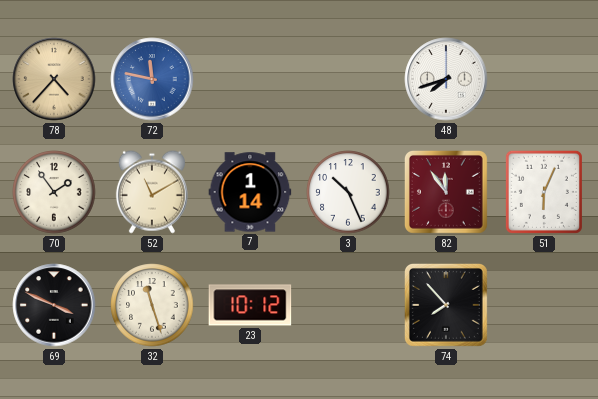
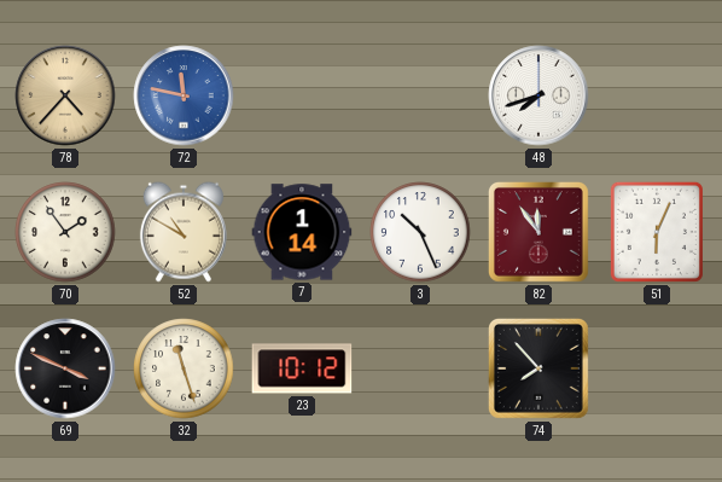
52: 11:10 -> 10:50
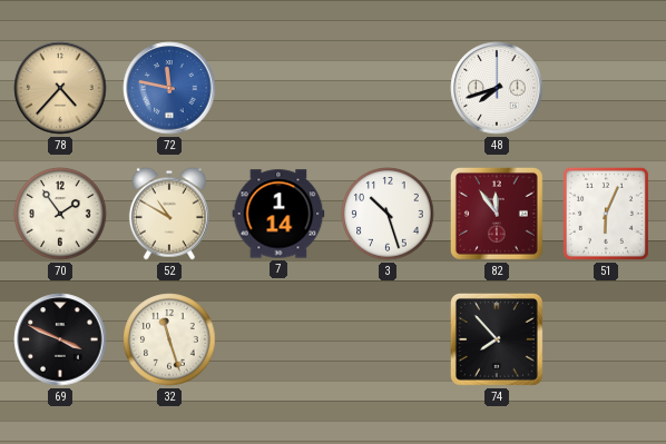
3: 10:26 -> 10:27
23: 10:12 -> none
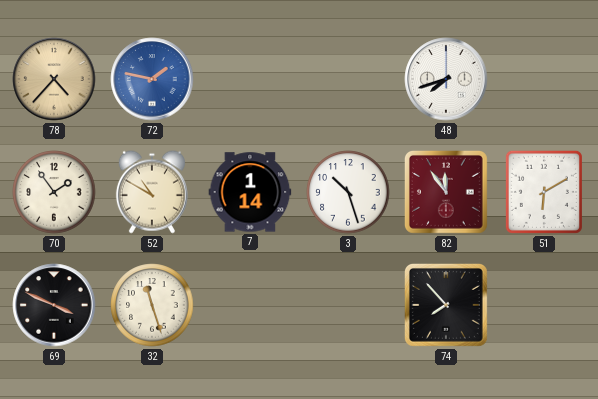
72: 11:47 -> 1:47
51: 6:04 -> 6:10
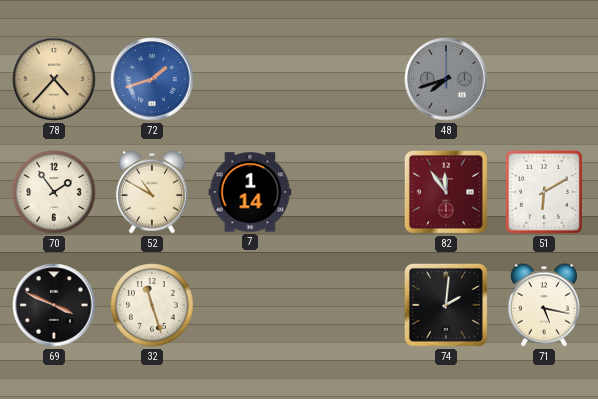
72: 1:47 -> 1:42
48 dial: white -> grey
3: 10:27 -> none
74: 7:53 -> 2:01
71: none -> 5:17
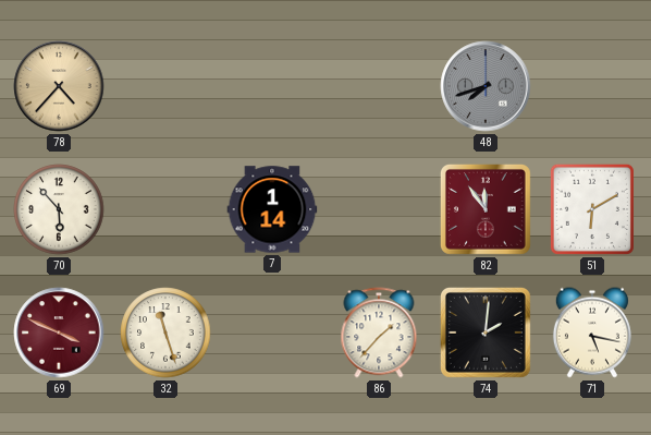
72: 1:42 -> none
70: 1:54 -> 5:53
52: 10:50 -> none
69 dial: black -> burgundy
86: none -> 1:37
